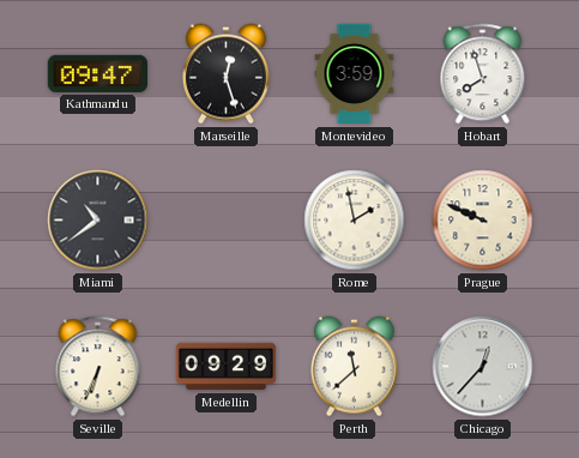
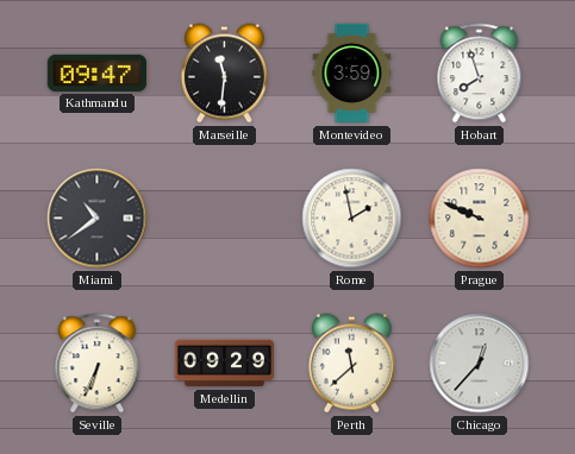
Marseille: 12:27 -> 11:31
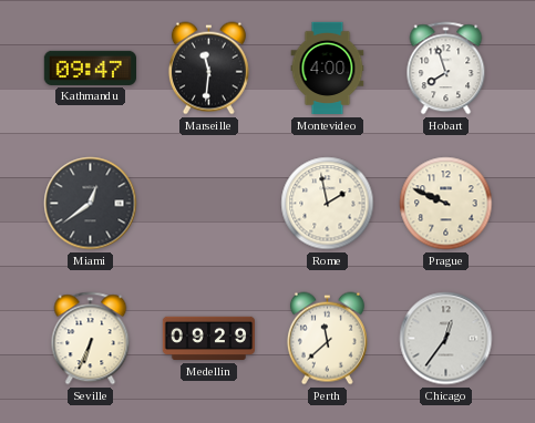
Montevideo: 3:59 -> 4:00
Miami: 10:39 -> 12:39
Chicago: 12:37 -> 12:36
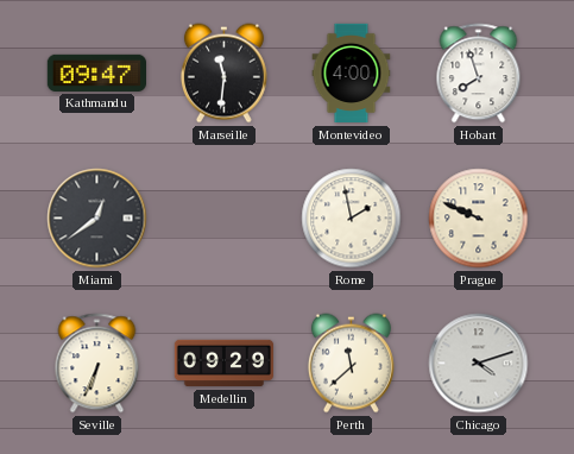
Chicago: 12:36 -> 4:12
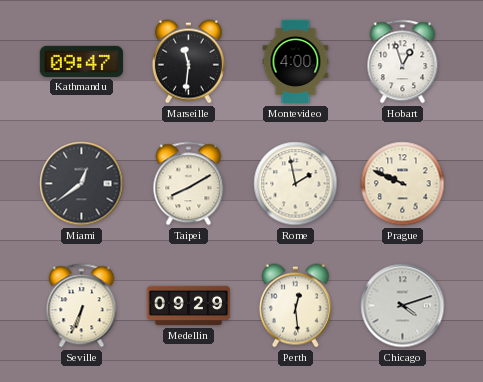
Hobart: 7:57 -> 12:57
Taipei: none -> 8:10
Perth: 11:38 -> 12:29
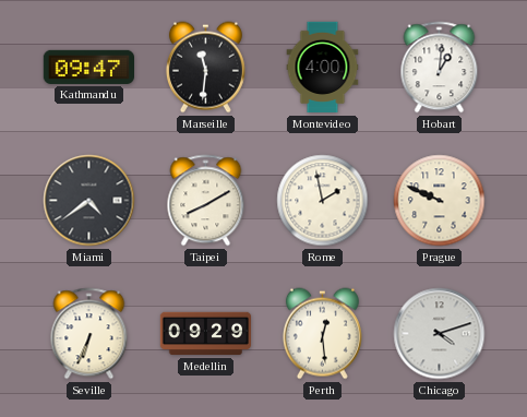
Hobart: 12:57 -> 1:01
Miami: 12:39 -> 4:39
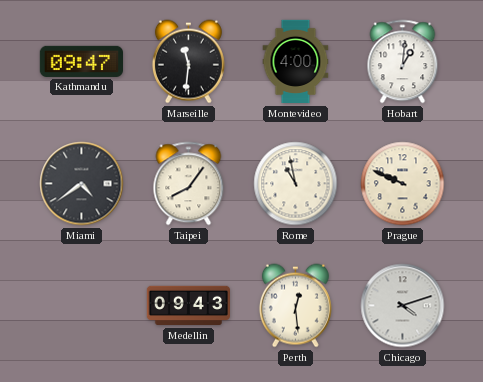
Taipei: 8:10 -> 8:06
Rome: 1:58 -> 10:58
Seville: 6:34 -> none
Medellin: 09:29 -> 09:43
